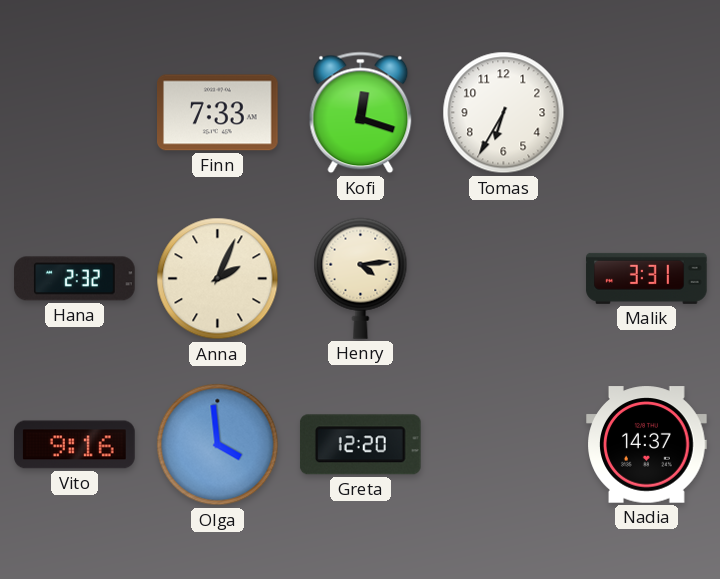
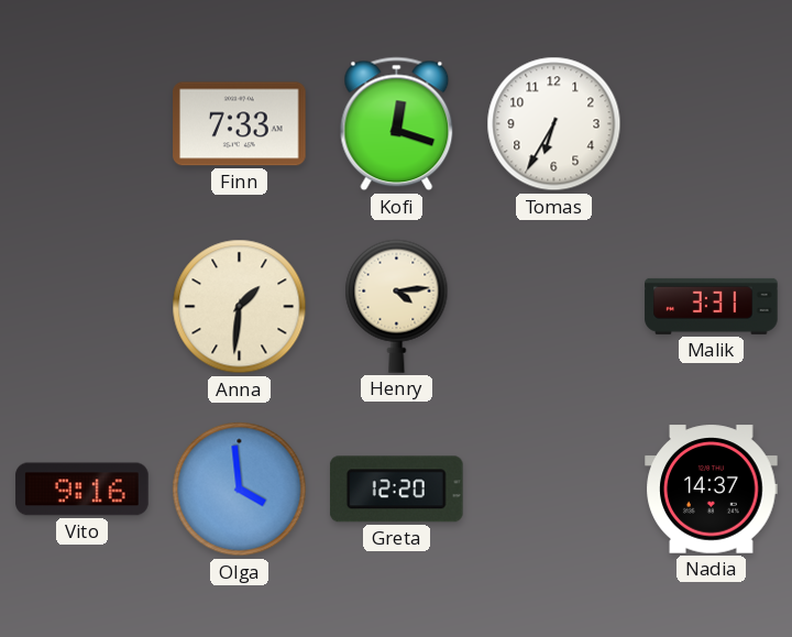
Hana: 2:32 -> none
Anna: 2:04 -> 1:31
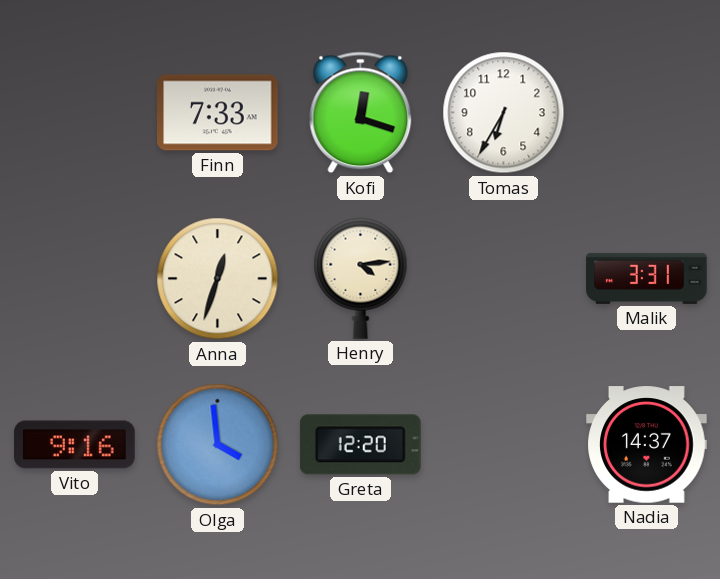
Anna: 1:31 -> 12:33
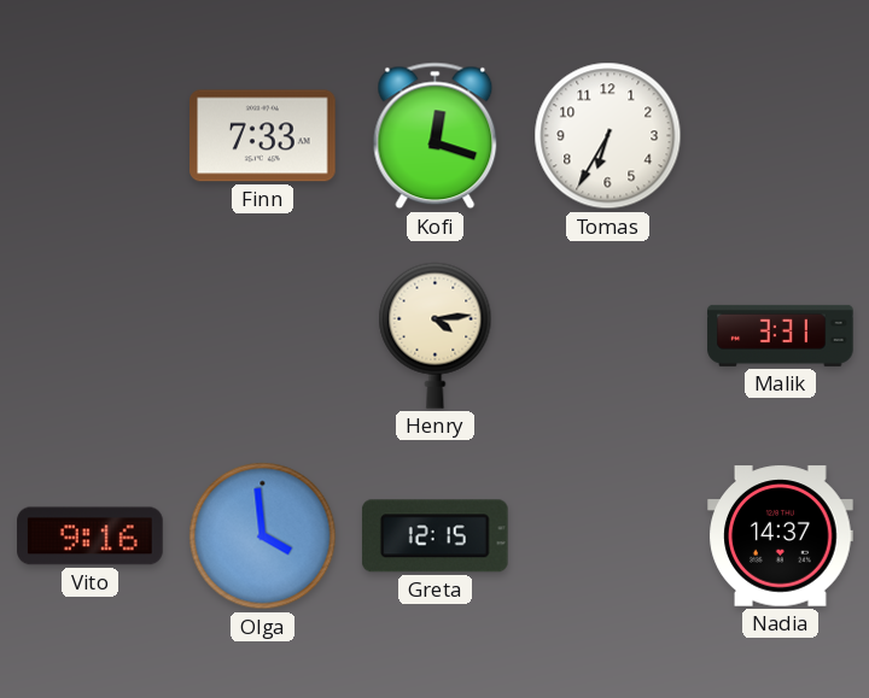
Anna: 12:33 -> none
Greta: 12:20 -> 12:15
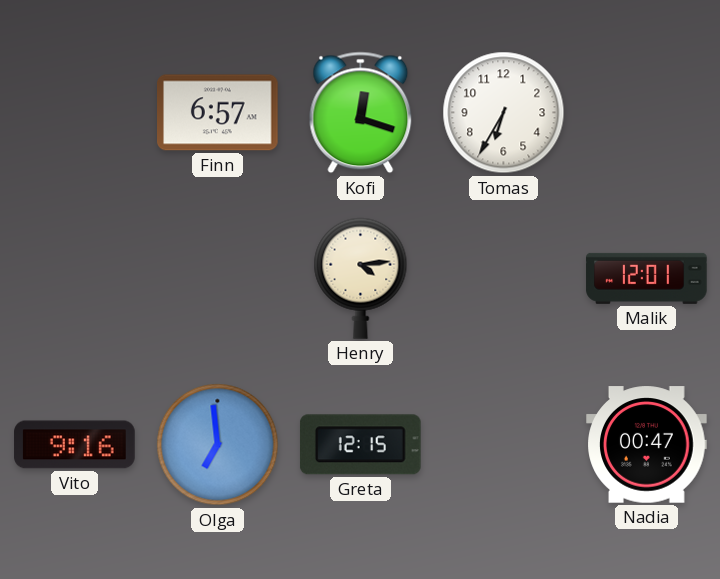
Finn: 7:33 -> 6:57
Malik: 3:31 -> 12:01
Olga: 3:59 -> 6:59
Nadia: 14:37 -> 00:47
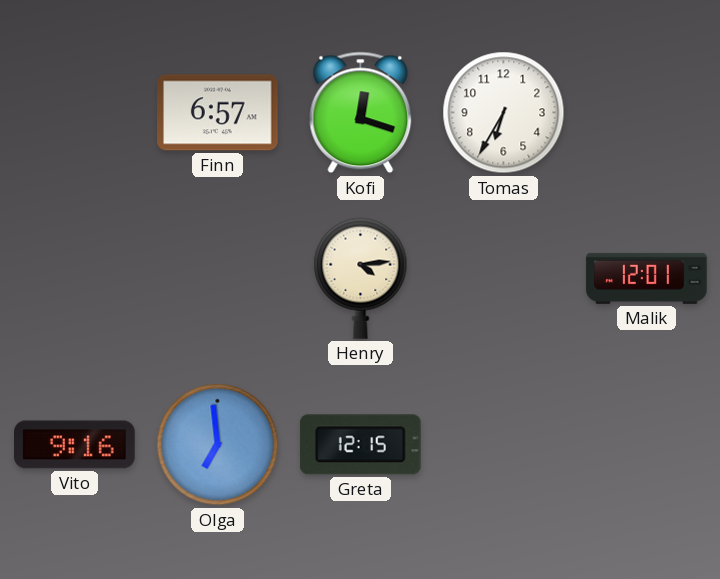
Nadia: 00:47 -> none
